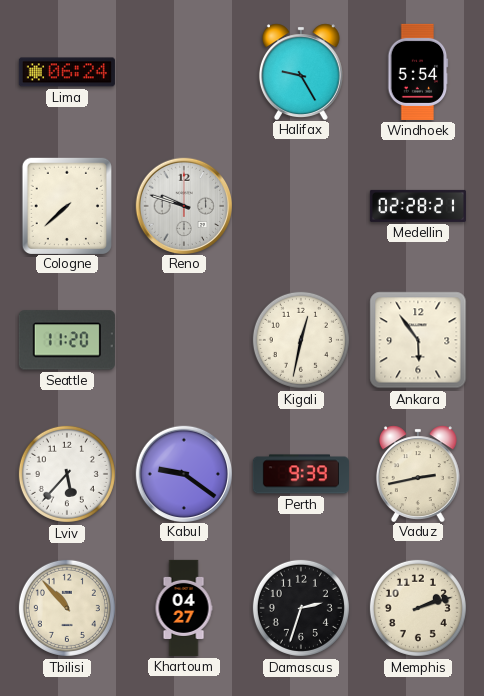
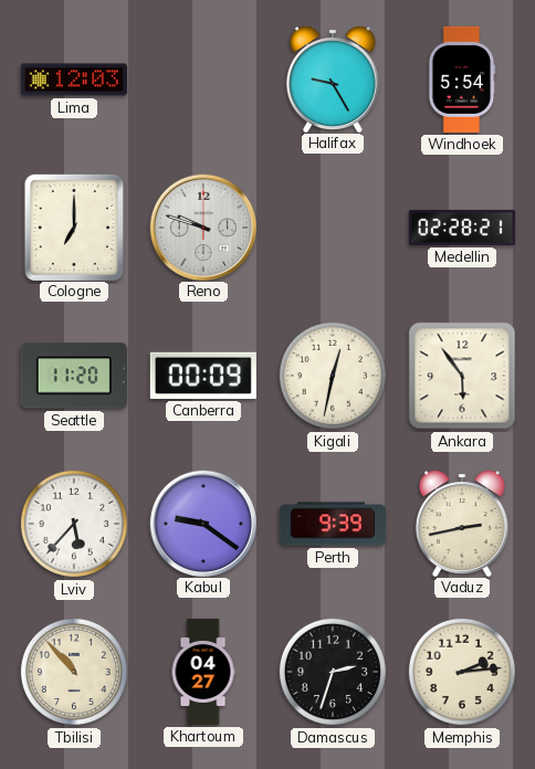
Lima: 06:24 -> 12:03
Cologne: 7:38 -> 7:00
Canberra: none -> 00:09
Memphis: 2:12 -> 2:14
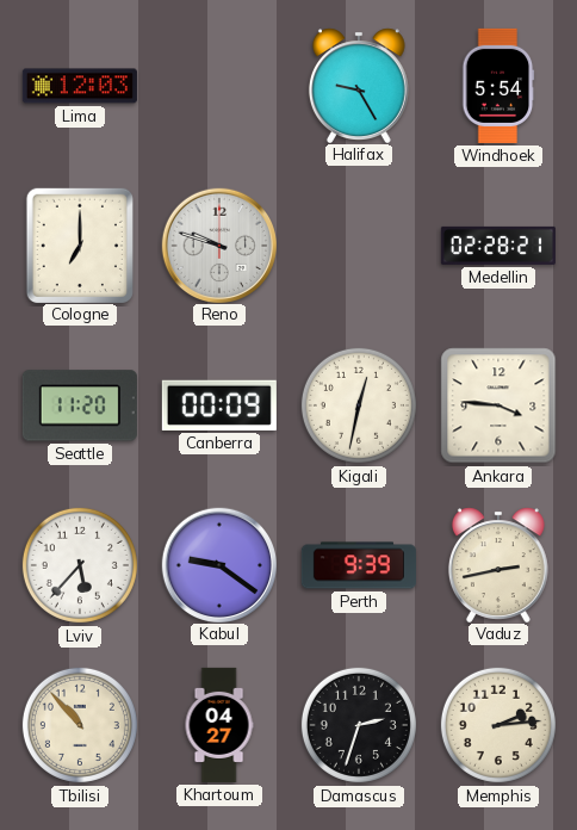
Ankara: 5:54 -> 3:46
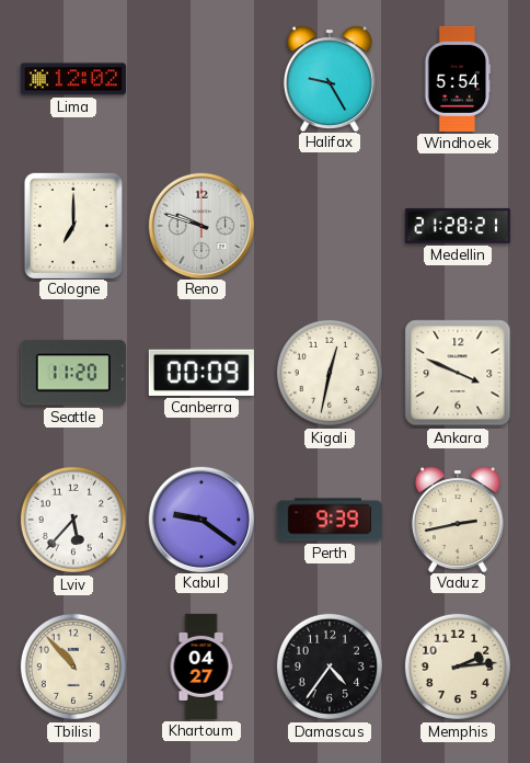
Lima: 12:03 -> 12:02
Medellin: 02:28 -> 21:28
Ankara: 3:46 -> 3:49
Damascus: 2:33 -> 4:36
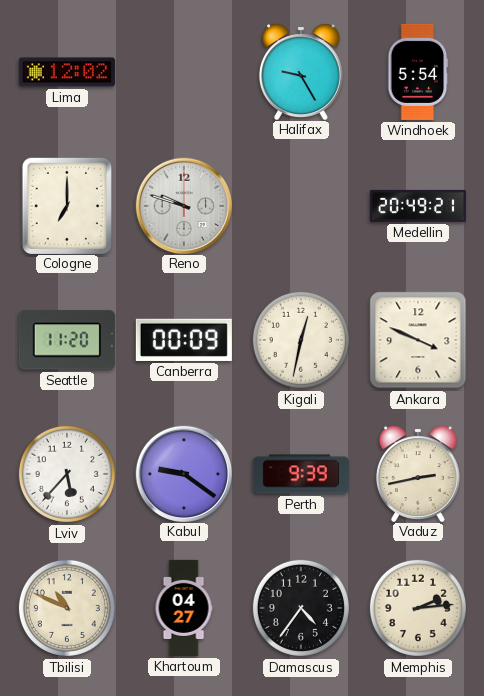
Medellin: 21:28 -> 20:49
Tbilisi: 10:53 -> 10:49
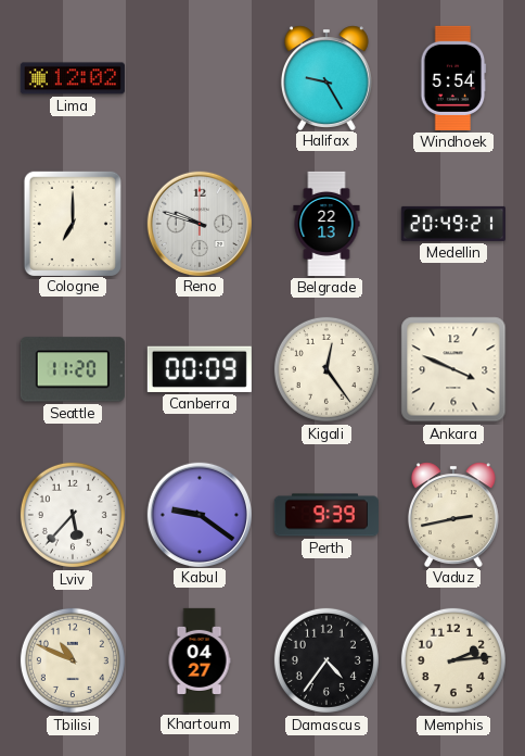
Belgrade: none -> 22:13
Kigali: 12:32 -> 12:24
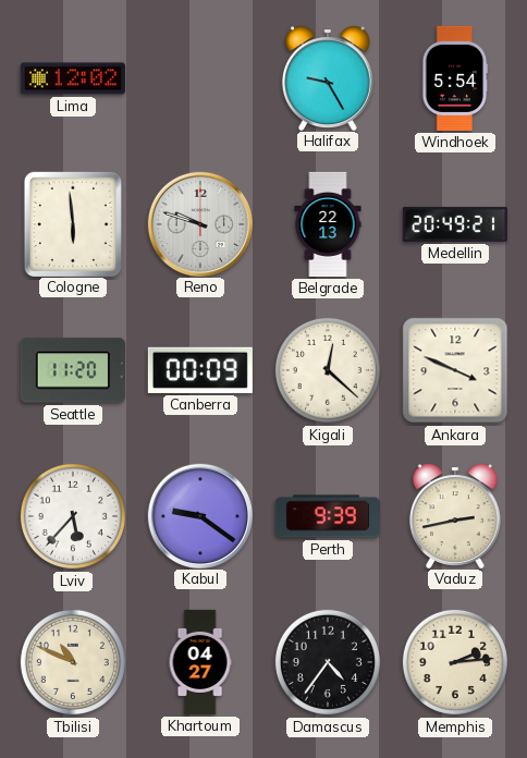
Cologne: 7:00 -> 5:59
Kigali: 12:24 -> 12:22
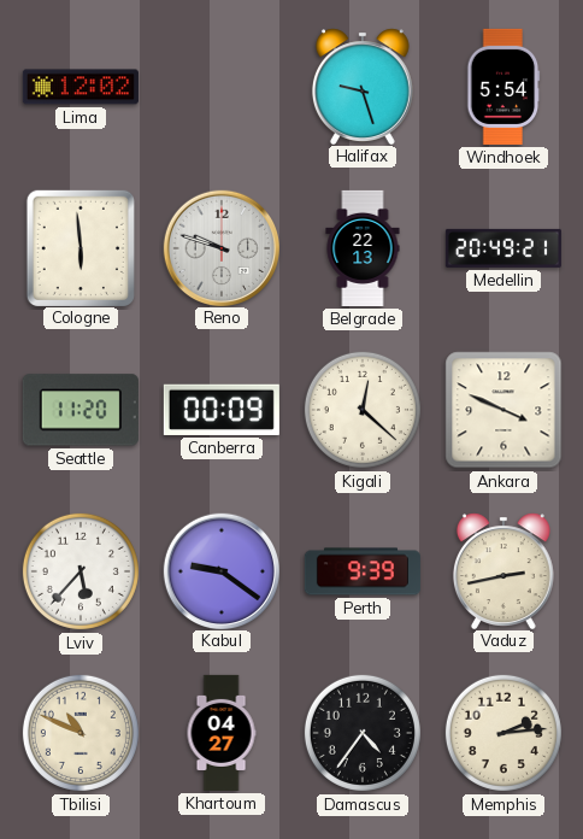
Halifax: 9:25 -> 9:27
